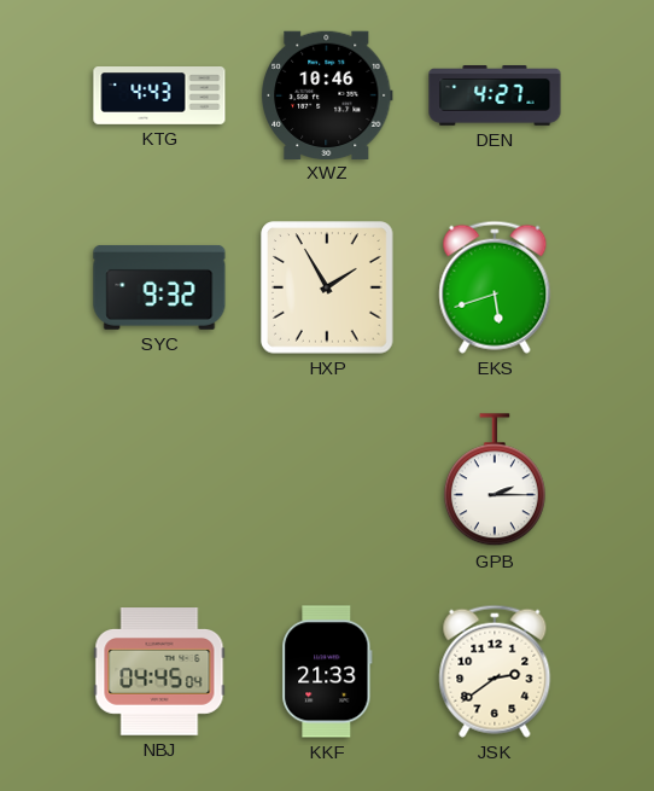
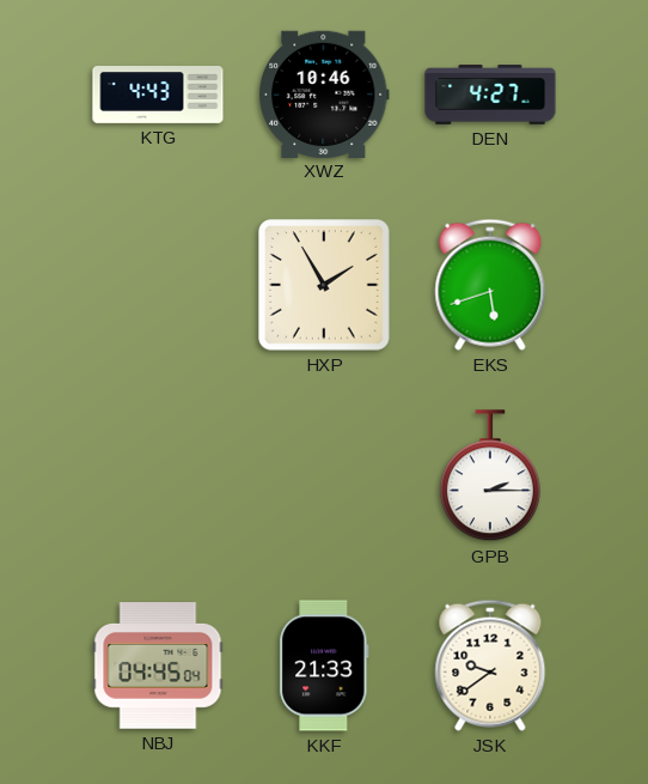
SYC: 9:32 -> none
JSK: 2:39 -> 9:39
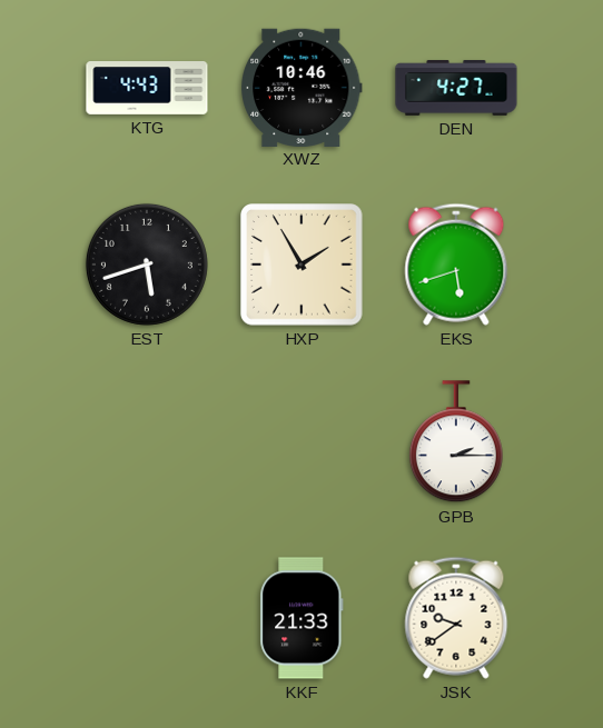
EST: none -> 5:42
NBJ: 04:45 -> none
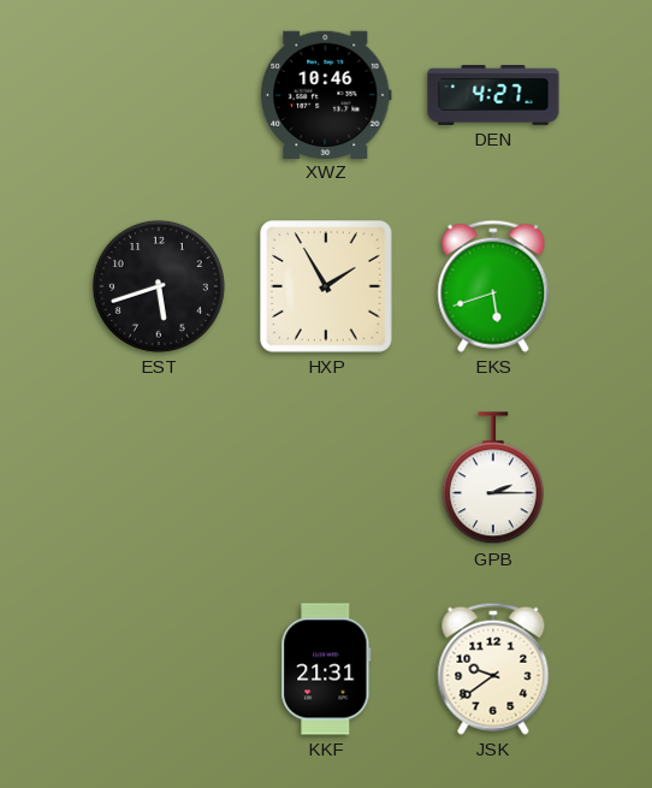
KTG: 4:43 -> none
KKF: 21:33 -> 21:31
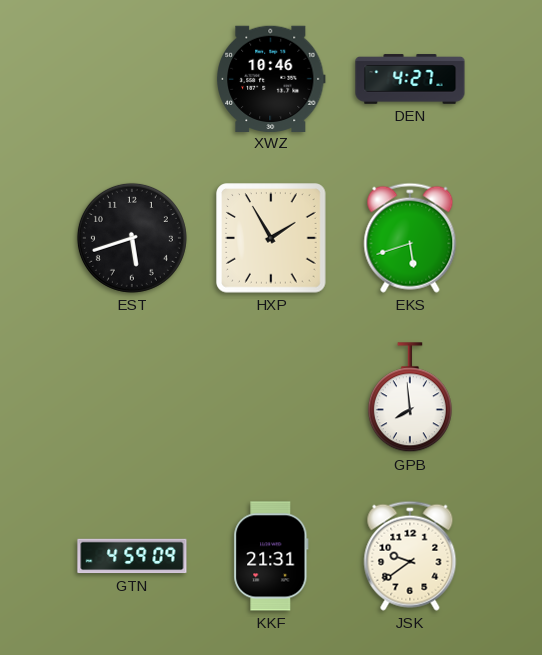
GPB: 2:15 -> 7:59
GTN: none -> 4:59
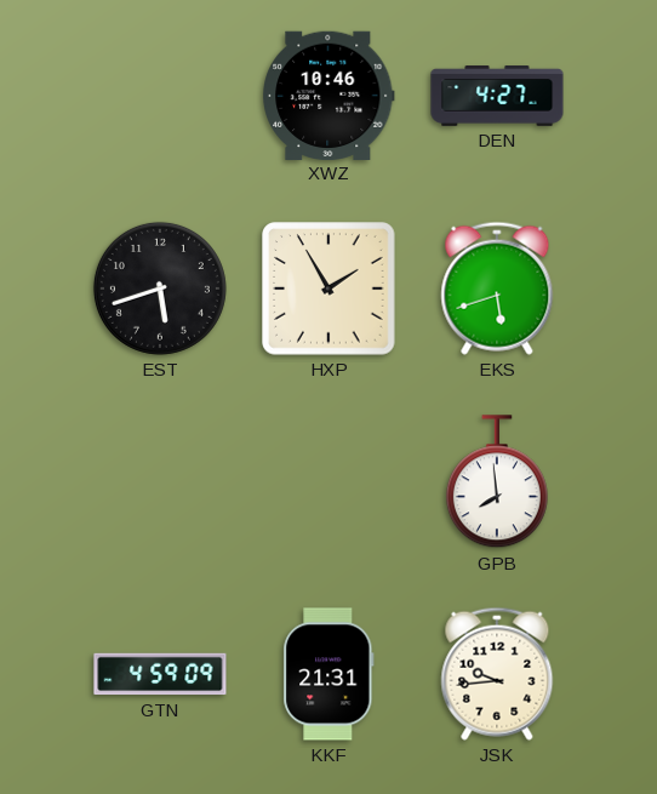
JSK: 9:39 -> 9:44
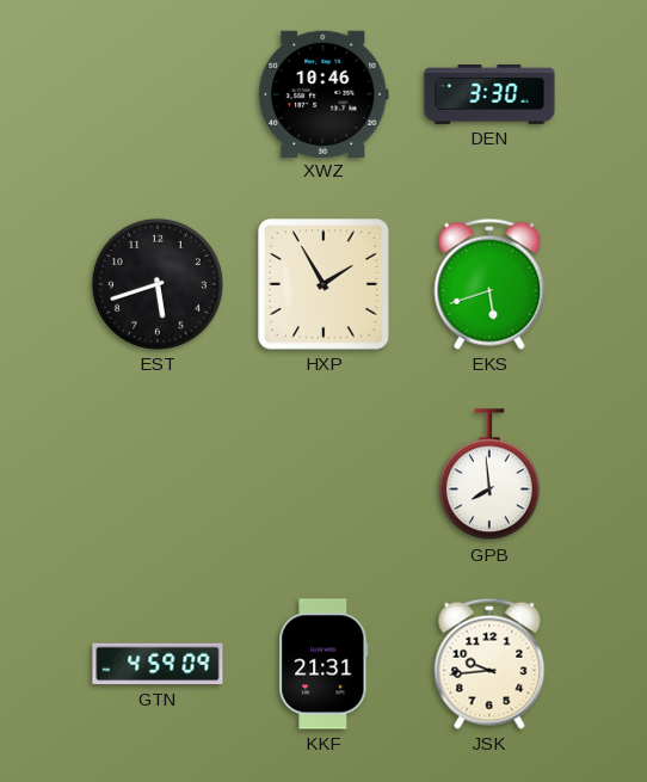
DEN: 4:27 -> 3:30
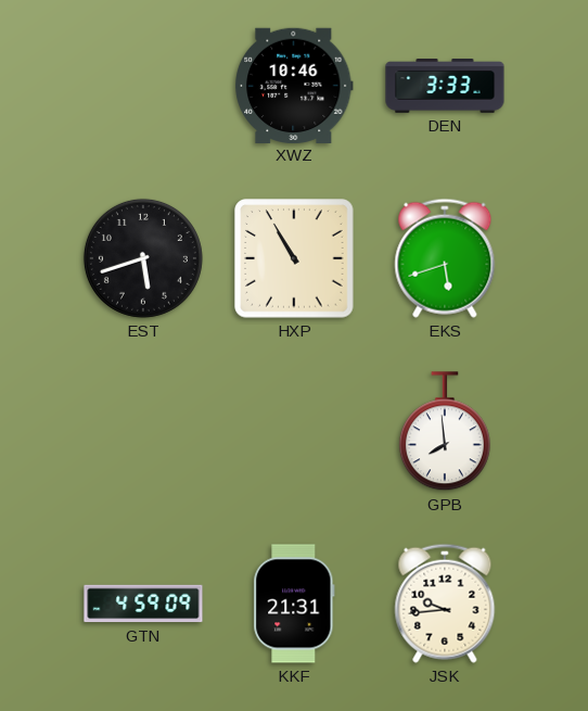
DEN: 3:30 -> 3:33
HXP: 1:55 -> 10:55
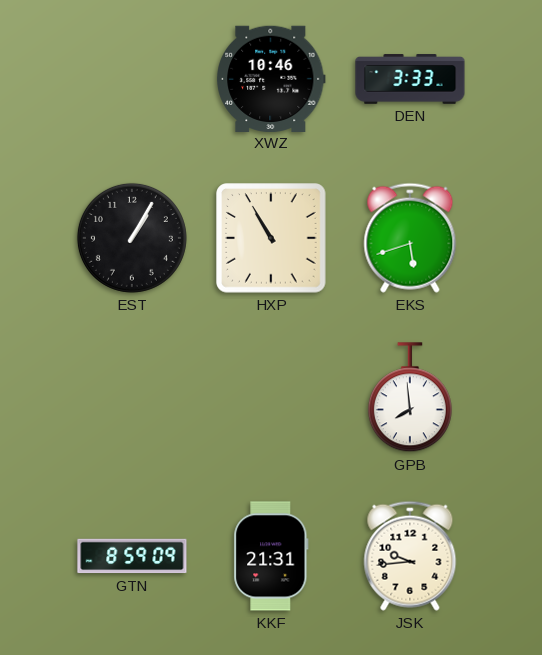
EST: 5:42 -> 1:05
GTN: 4:59 -> 8:59
